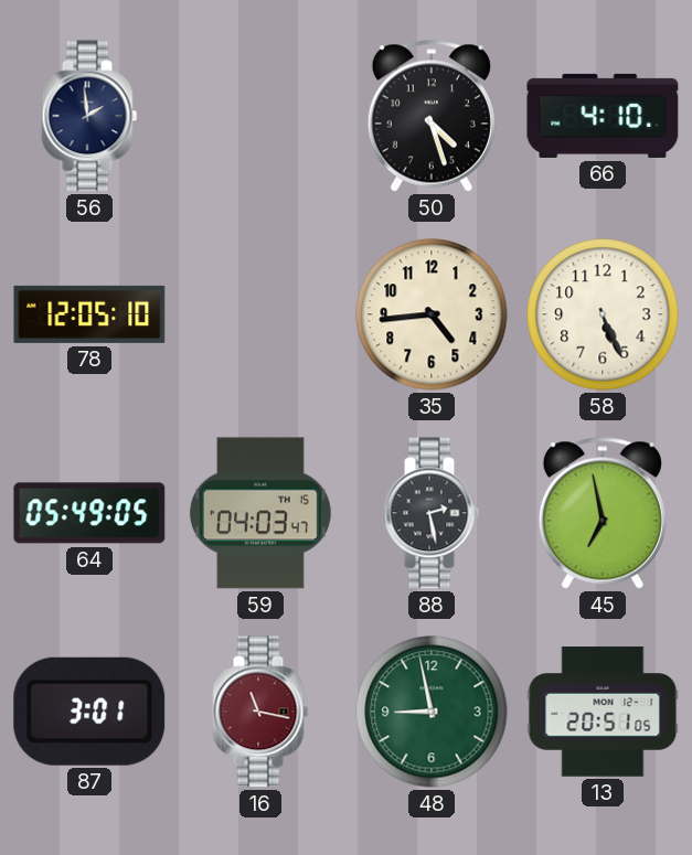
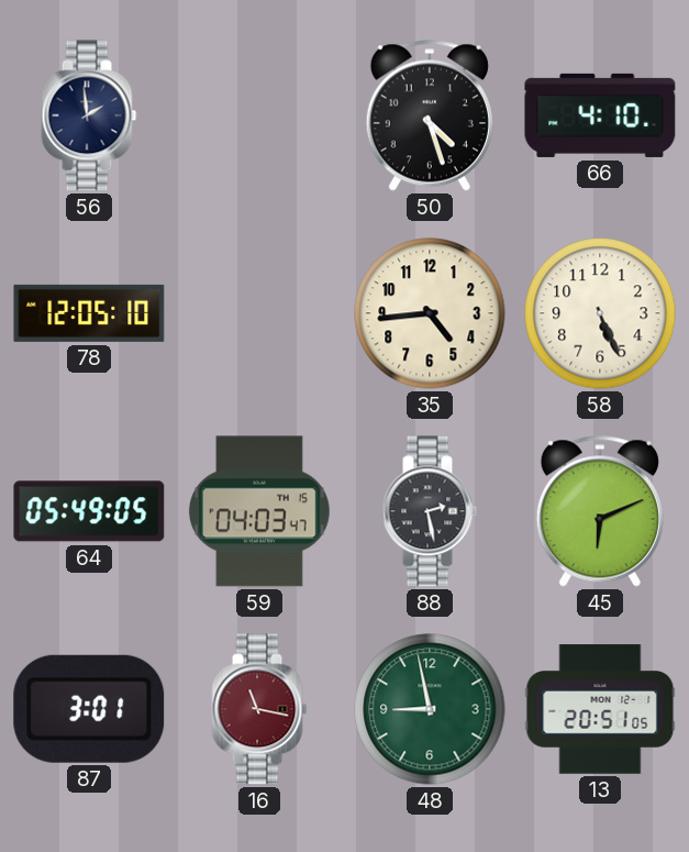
45: 6:58 -> 6:11
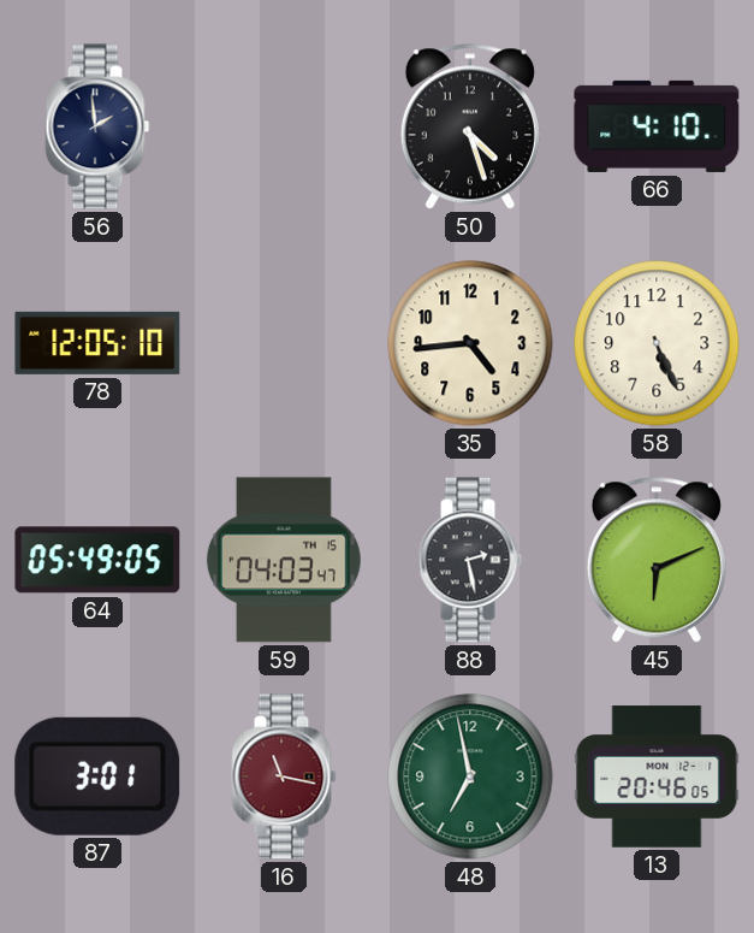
48: 8:58 -> 6:58
13: 20:51 -> 20:46
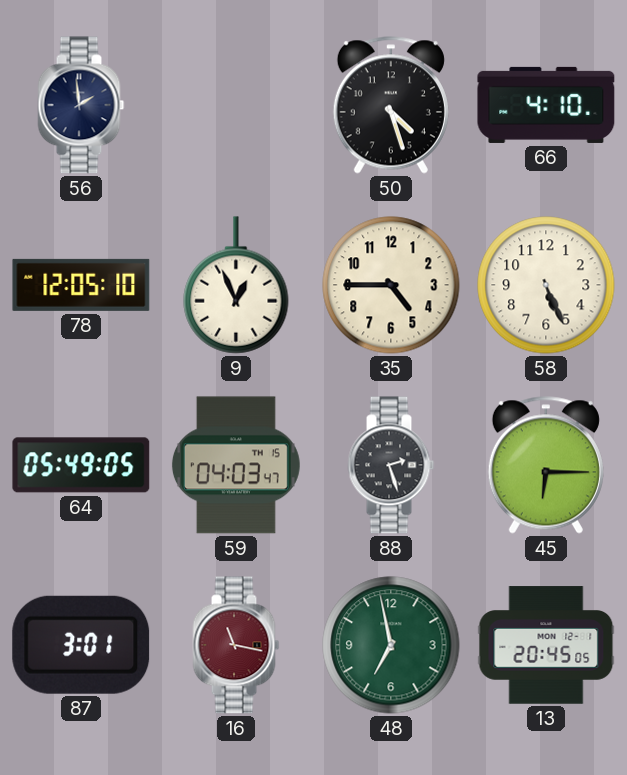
9: none -> 12:56
35: 4:44 -> 4:45
88: 2:28 -> 2:27
45: 6:11 -> 6:15
13: 20:46 -> 20:45
